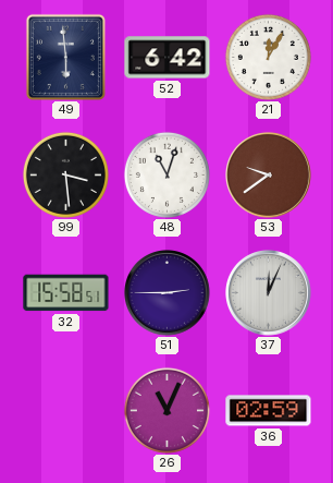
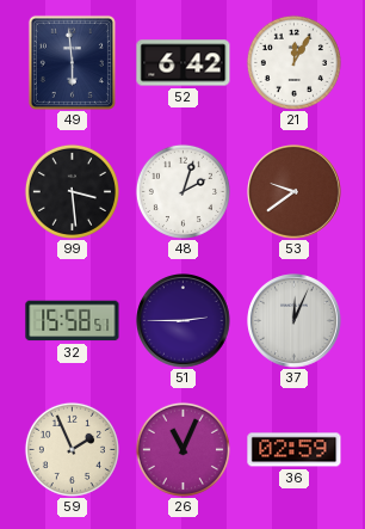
48: 11:03 -> 2:03
59: none -> 1:56
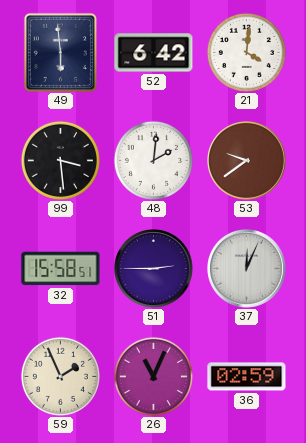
21: 12:05 -> 4:01
48: 2:03 -> 2:01
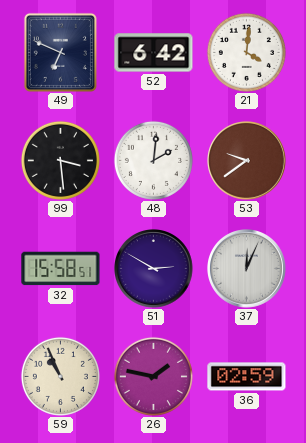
49: 5:59 -> 6:49
51: 2:45 -> 2:50
59: 1:56 -> 10:56
26: 11:04 -> 1:47
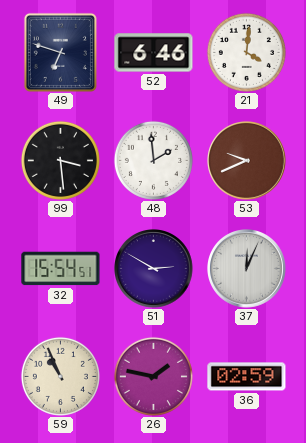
49: 6:49 -> 6:48
52: 6:42 -> 6:46
48: 2:01 -> 1:59
53: 9:39 -> 9:41
32: 15:58 -> 15:54
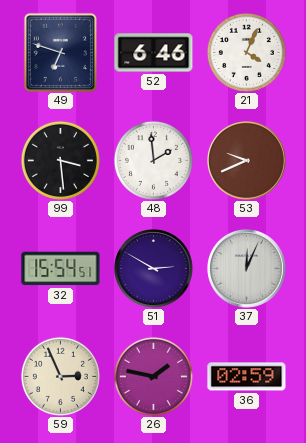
21: 4:01 -> 4:04
59: 10:56 -> 2:56
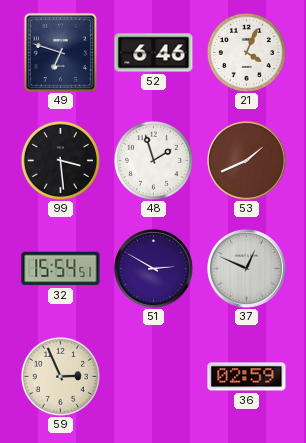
48: 1:59 -> 1:57
53: 9:41 -> 1:41
37: 12:04 -> 12:49
26: 1:47 -> none
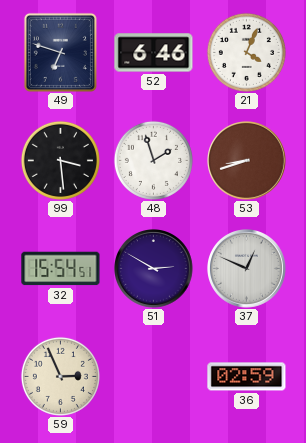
53: 1:41 -> 8:42
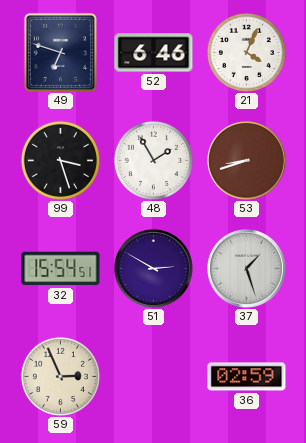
99: 3:29 -> 3:27
48: 1:57 -> 1:55
37: 12:49 -> 1:27
